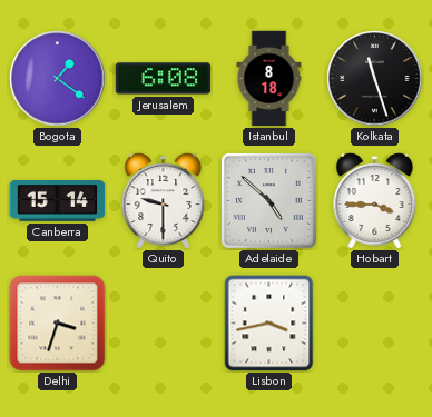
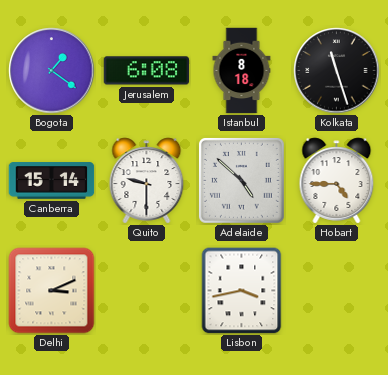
Hobart: 3:45 -> 4:45
Delhi: 3:33 -> 3:11
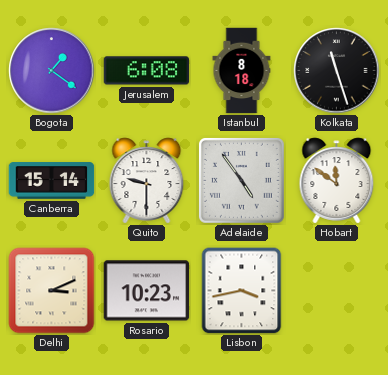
Adelaide: 4:52 -> 4:54
Hobart: 4:45 -> 11:51
Rosario: none -> 10:23
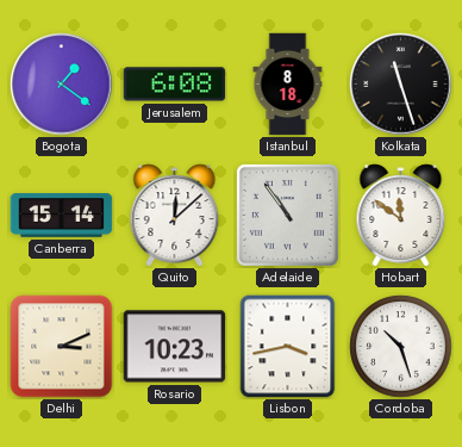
Quito: 9:30 -> 12:08
Adelaide: 4:54 -> 10:54
Cordoba: none -> 10:27
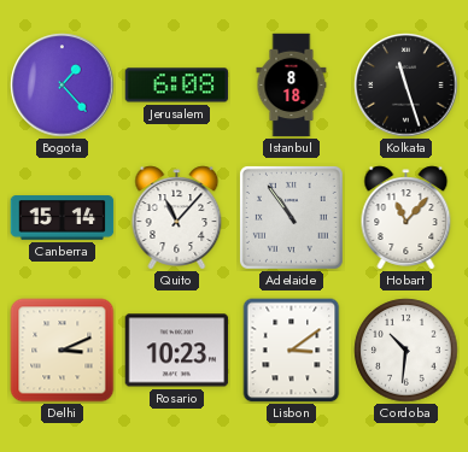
Bogota: 1:21 -> 1:23
Quito: 12:08 -> 11:07
Hobart: 11:51 -> 11:07
Lisbon: 3:43 -> 3:09
Cordoba: 10:27 -> 10:31
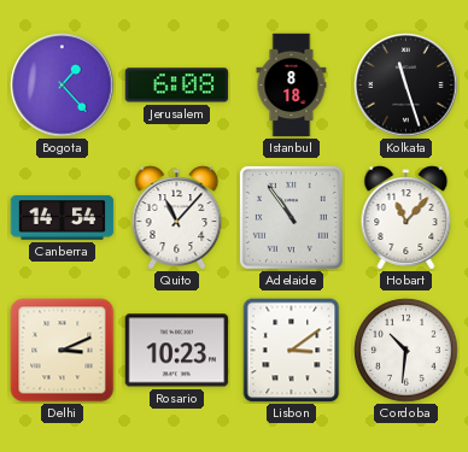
Canberra: 15:14 -> 14:54
